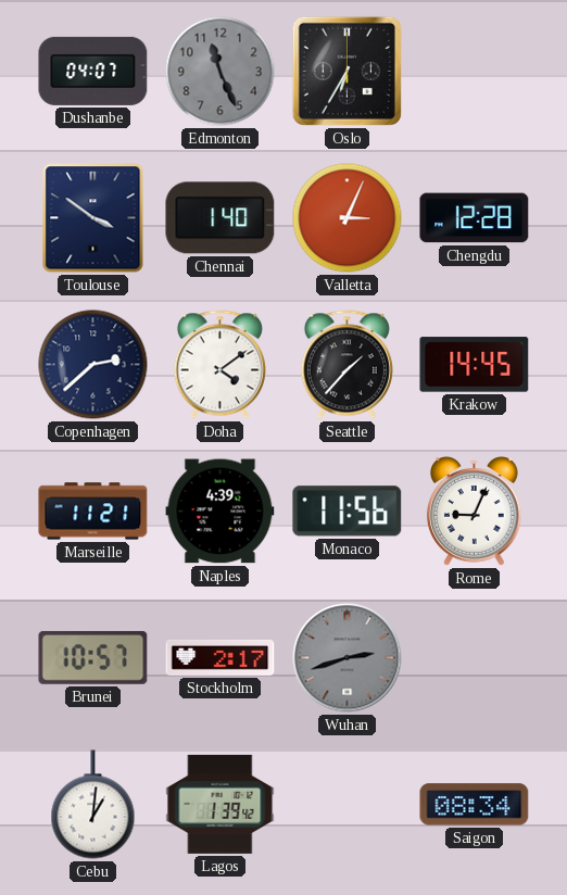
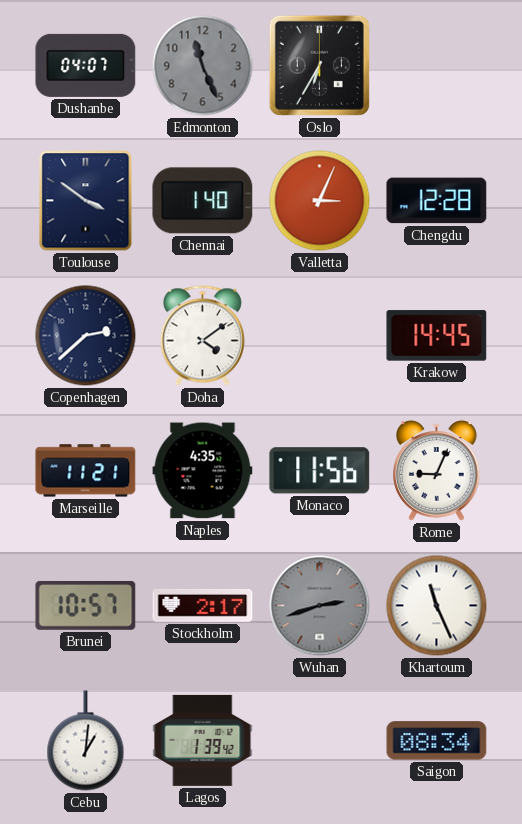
Seattle: 1:37 -> none
Naples: 4:39 -> 4:35
Khartoum: none -> 11:26
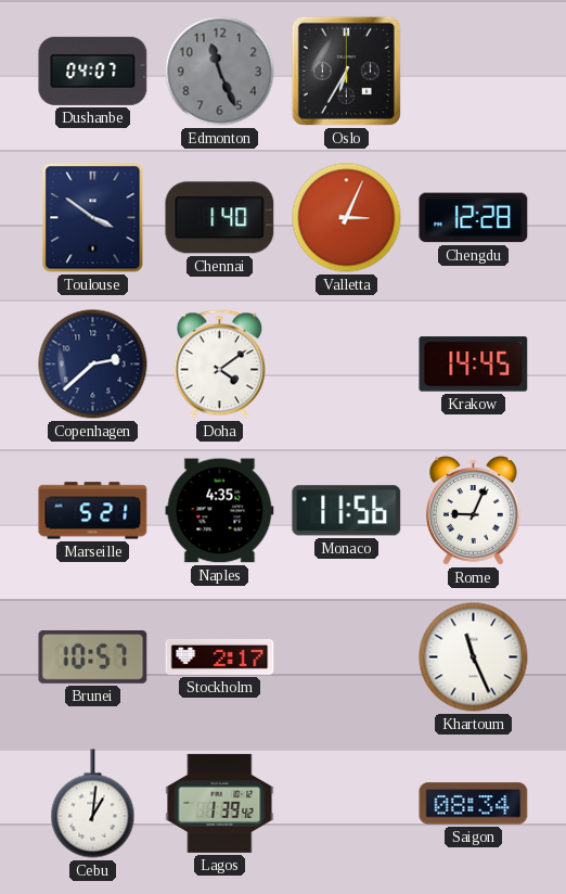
Marseille: 11:21 -> 5:21
Wuhan: 2:42 -> none
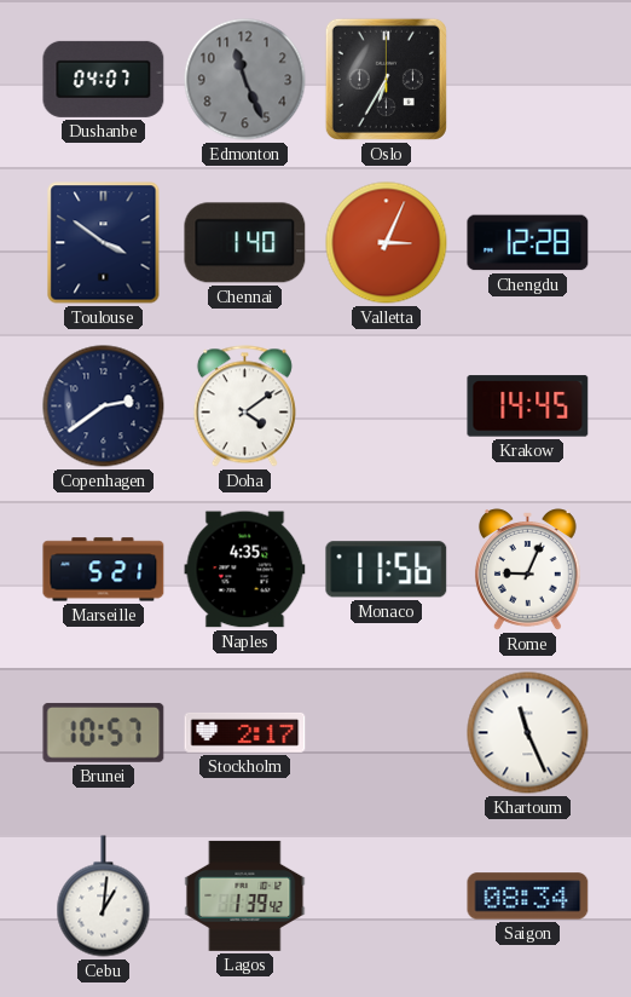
Copenhagen: 2:38 -> 2:39
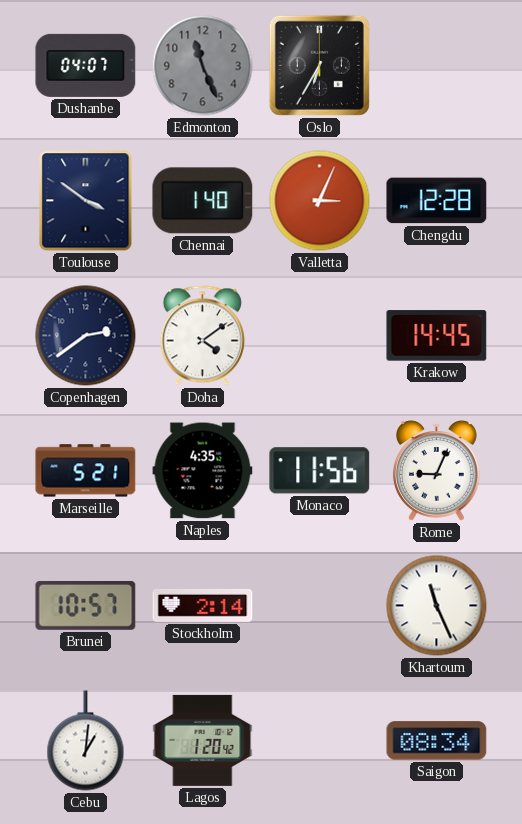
Stockholm: 2:17 -> 2:14
Lagos: 1:39 -> 1:20
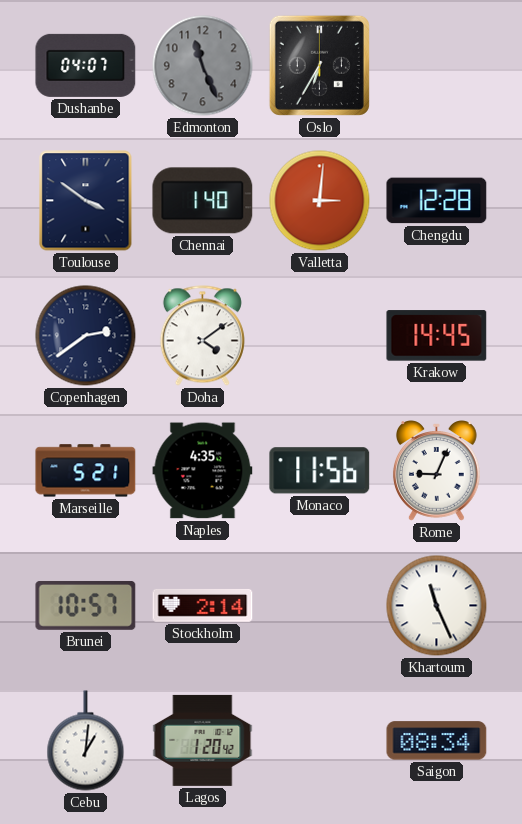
Valletta: 3:04 -> 3:01
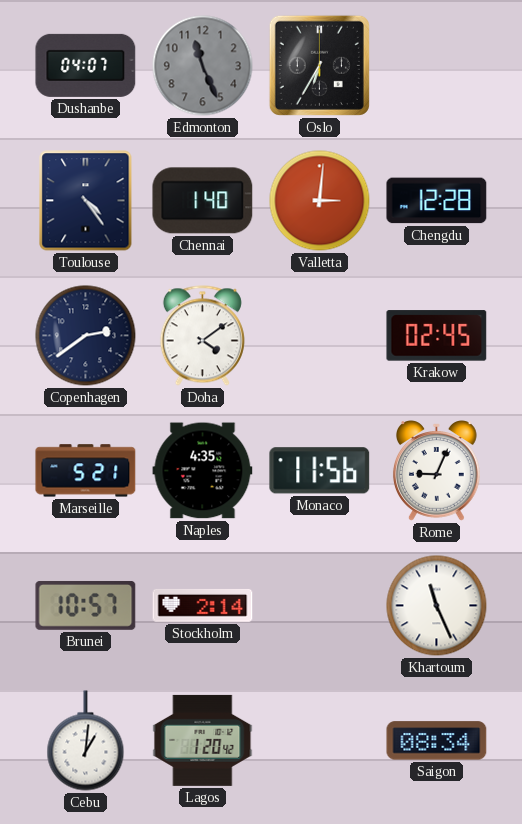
Toulouse: 3:51 -> 4:24
Krakow: 14:45 -> 02:45
